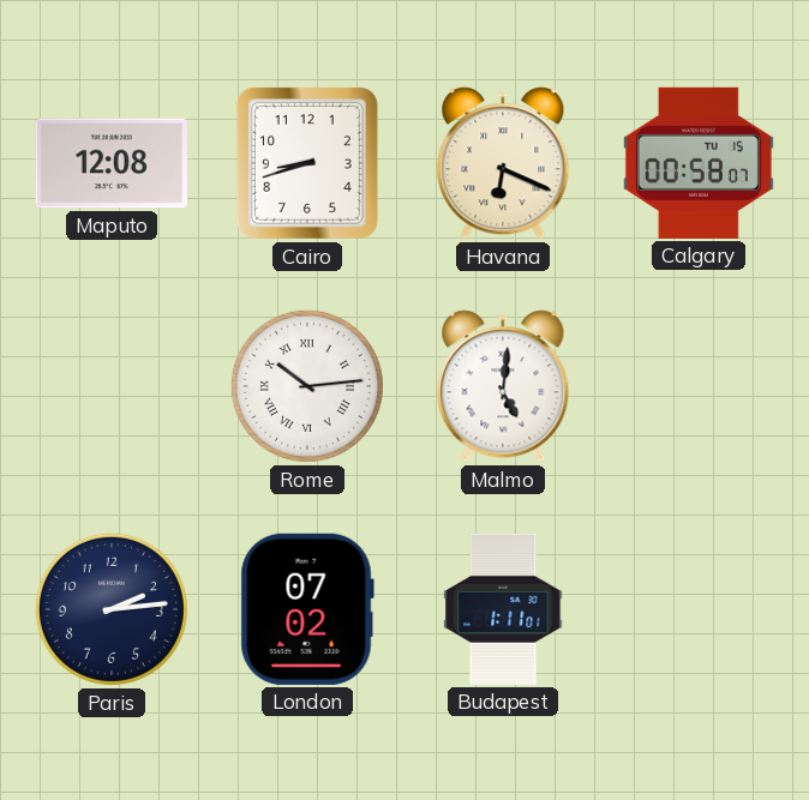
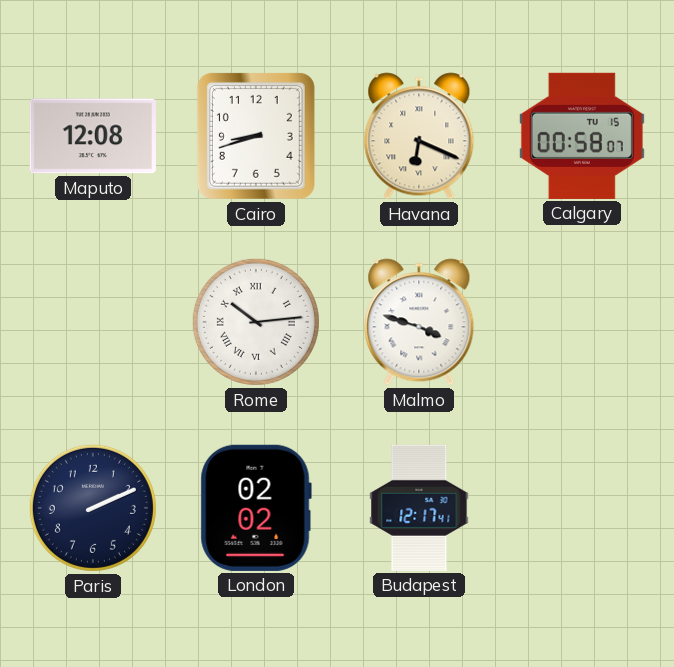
Malmo: 5:01 -> 3:48
Paris: 2:14 -> 2:11
London: 07:02 -> 02:02
Budapest: 1:11 -> 12:17
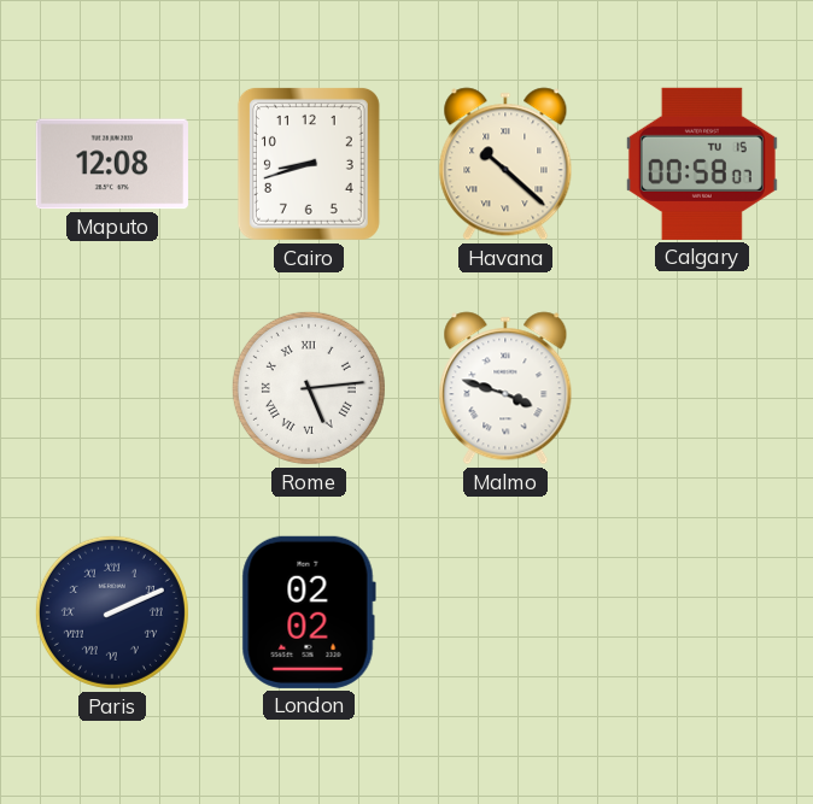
Havana: 6:19 -> 10:22
Rome: 10:14 -> 5:14
Paris numerals: Arabic -> Roman
Budapest: 12:17 -> none
